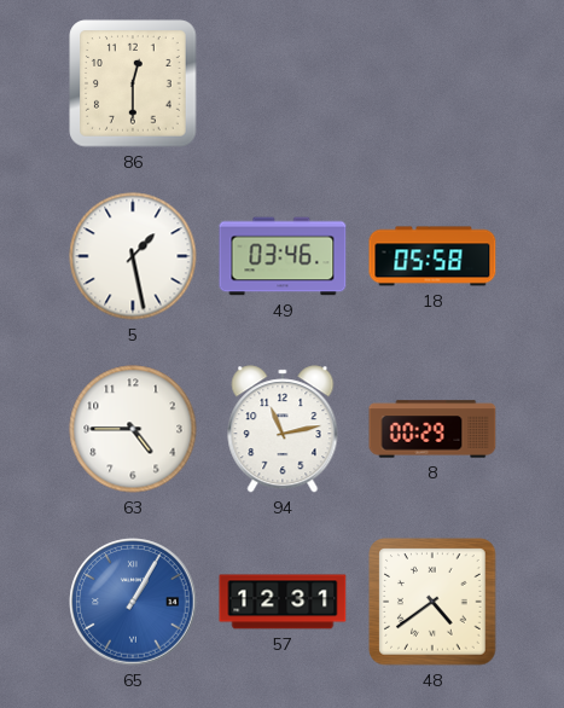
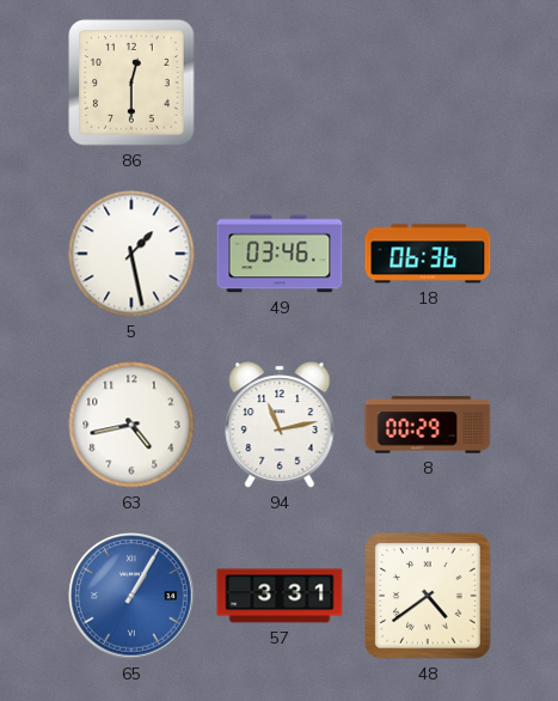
18: 05:58 -> 06:36
63: 4:45 -> 4:43
57: 12:31 -> 3:31
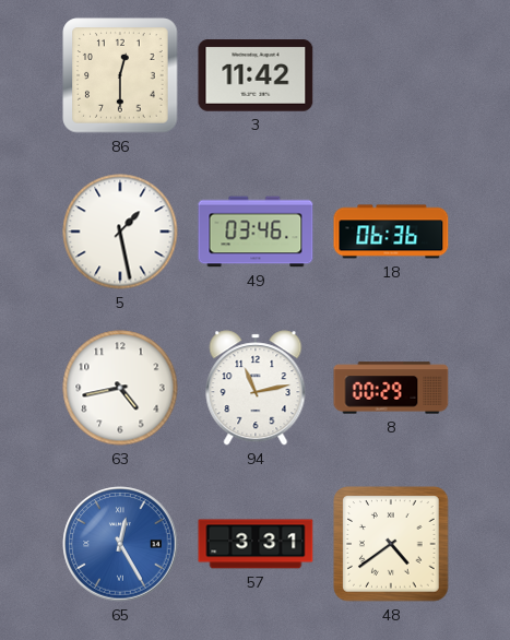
3: none -> 11:42
65: 1:05 -> 12:25
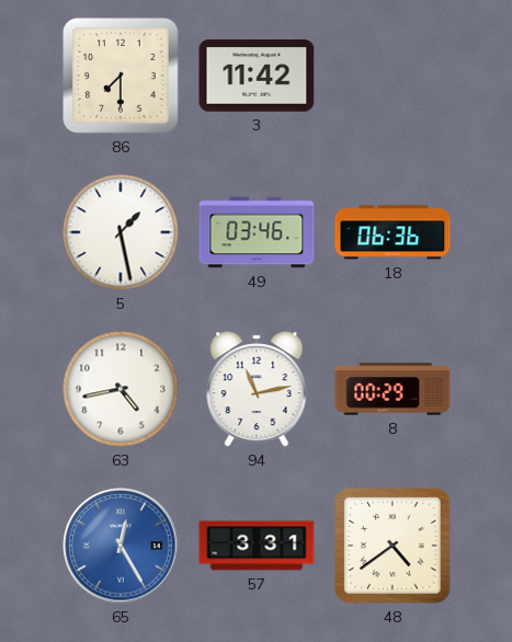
86: 12:30 -> 7:30
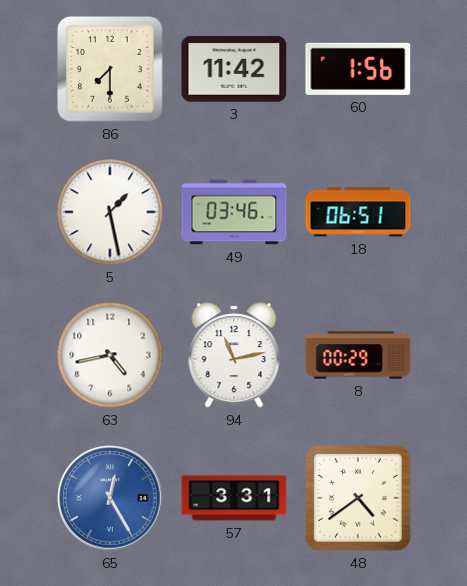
60: none -> 1:56
18: 06:36 -> 06:51
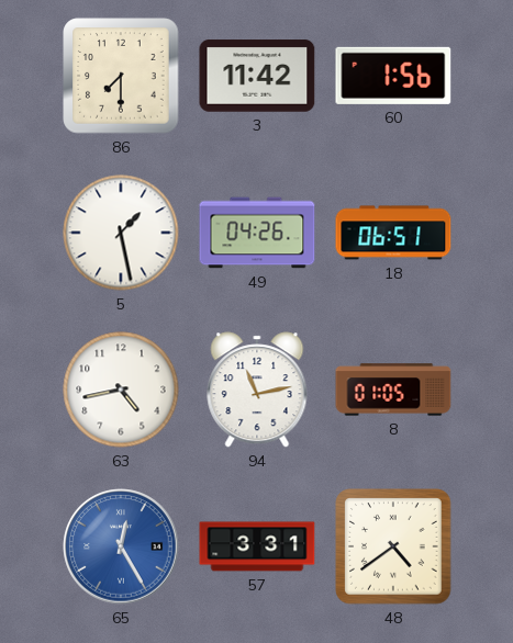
49: 03:46 -> 04:26
8: 00:29 -> 01:05
